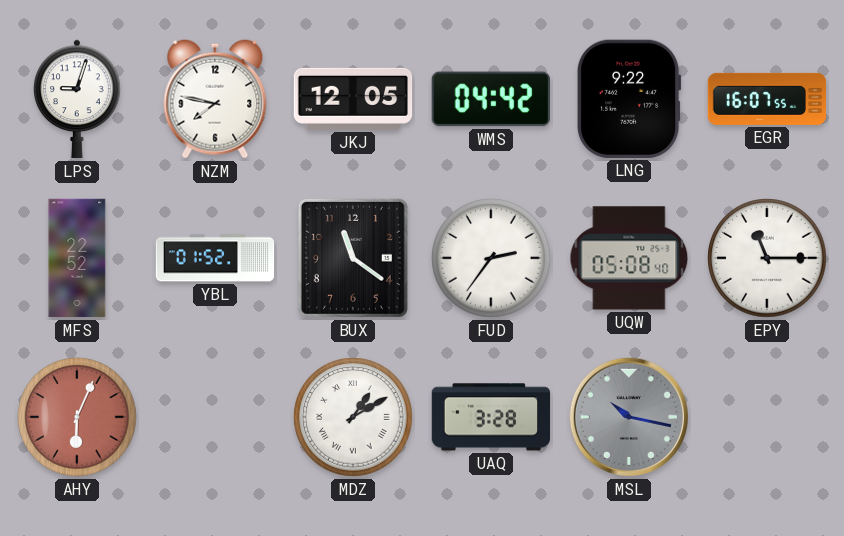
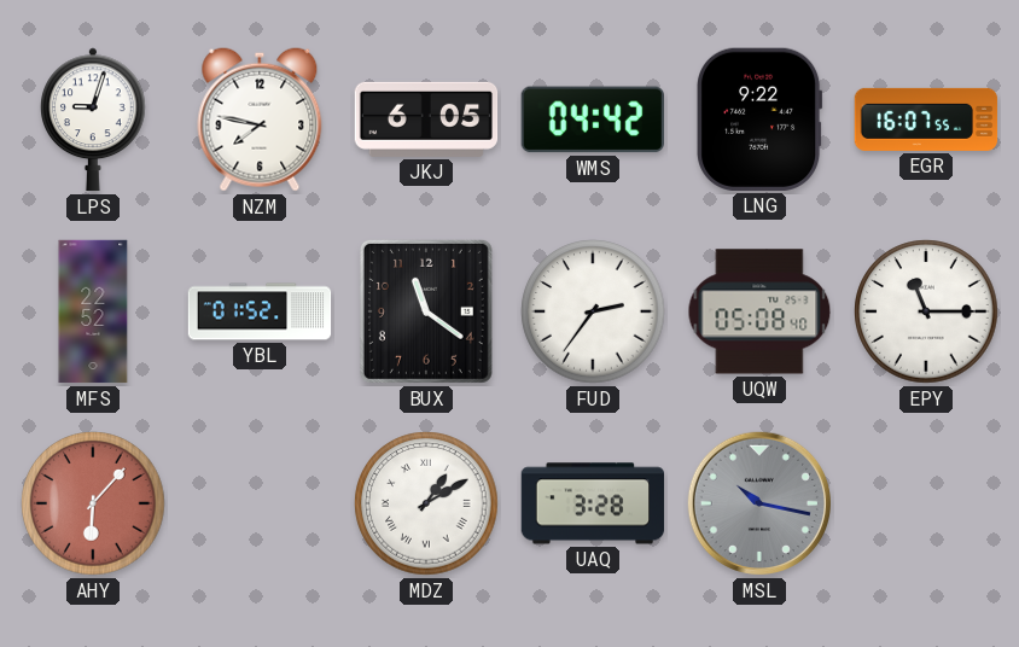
JKJ: 12:05 -> 6:05
AHY: 6:04 -> 6:07
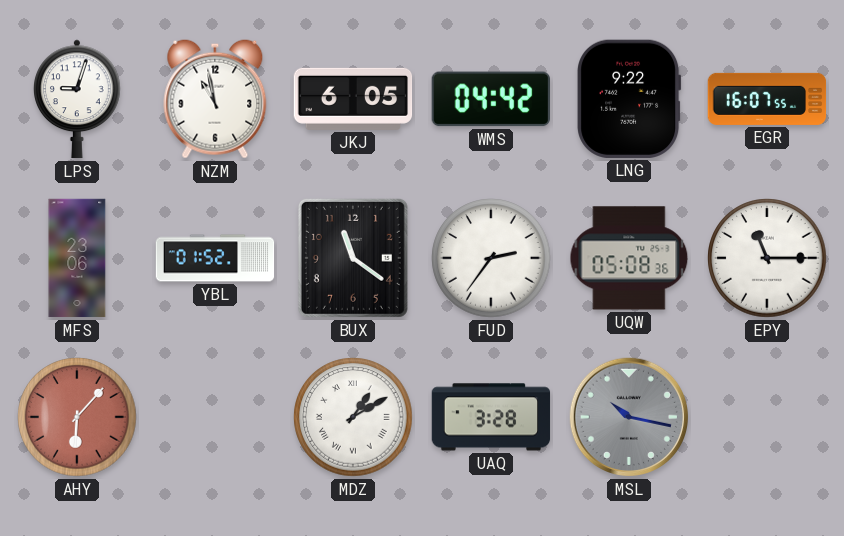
NZM: 7:47 -> 10:58
MFS: 22:52 -> 23:06
UQW: 05:08:40 -> 05:08:36
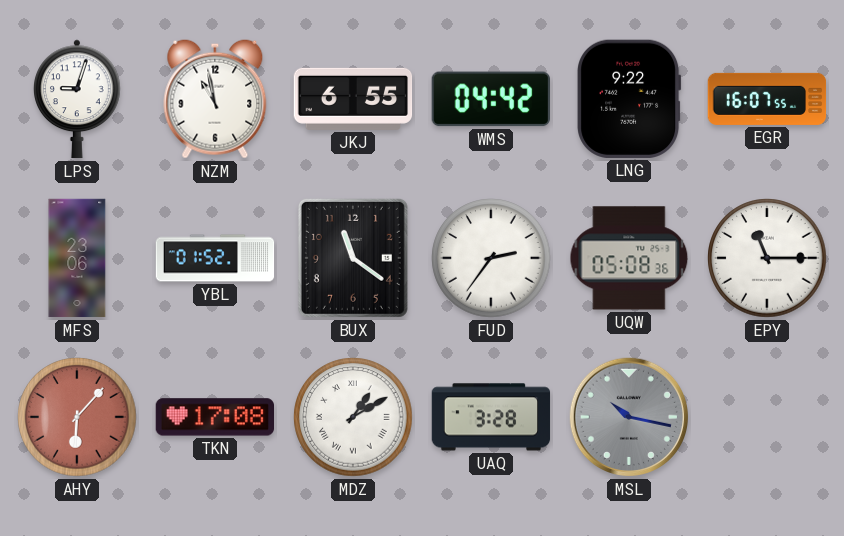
JKJ: 6:05 -> 6:55
TKN: none -> 17:08
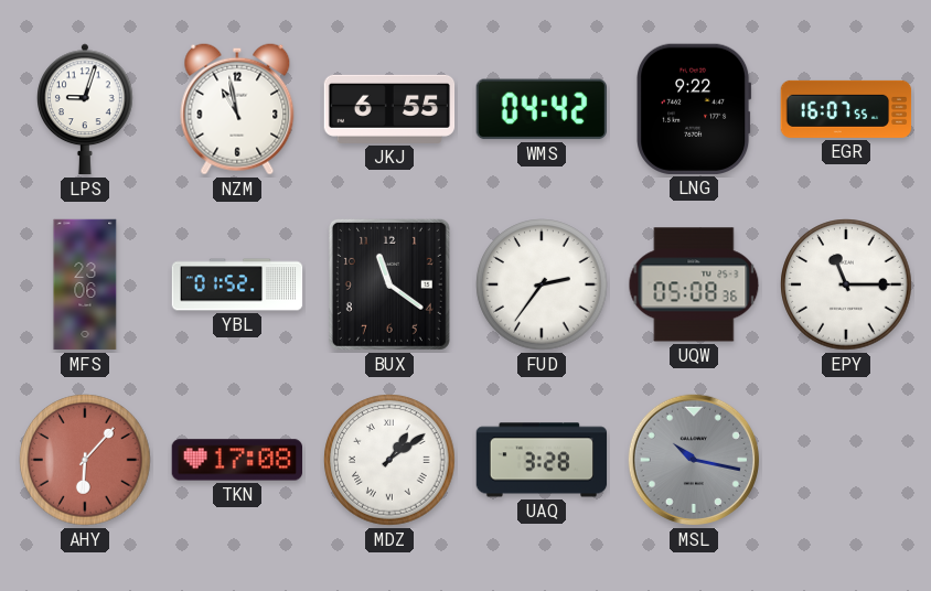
MDZ: 1:10 -> 1:09
